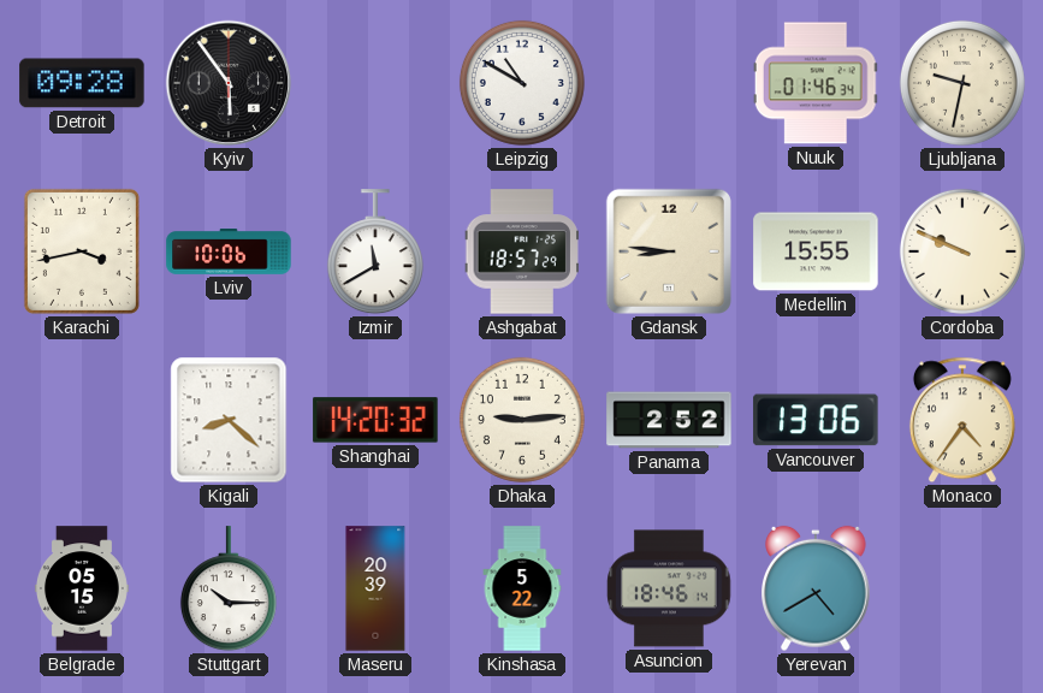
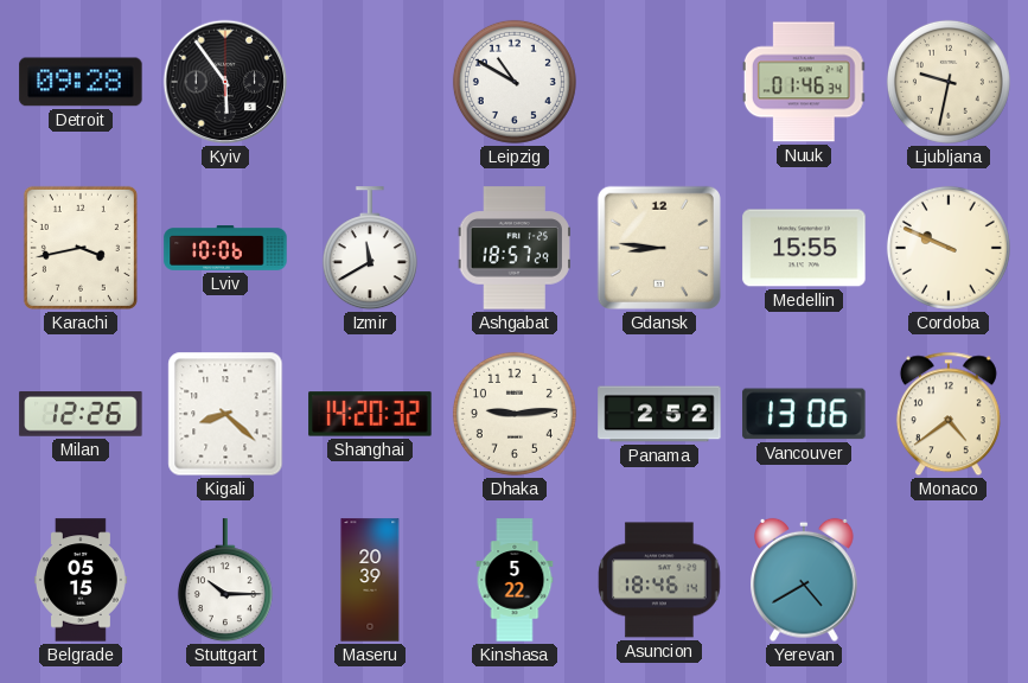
Milan: none -> 12:26
Monaco: 4:36 -> 4:39
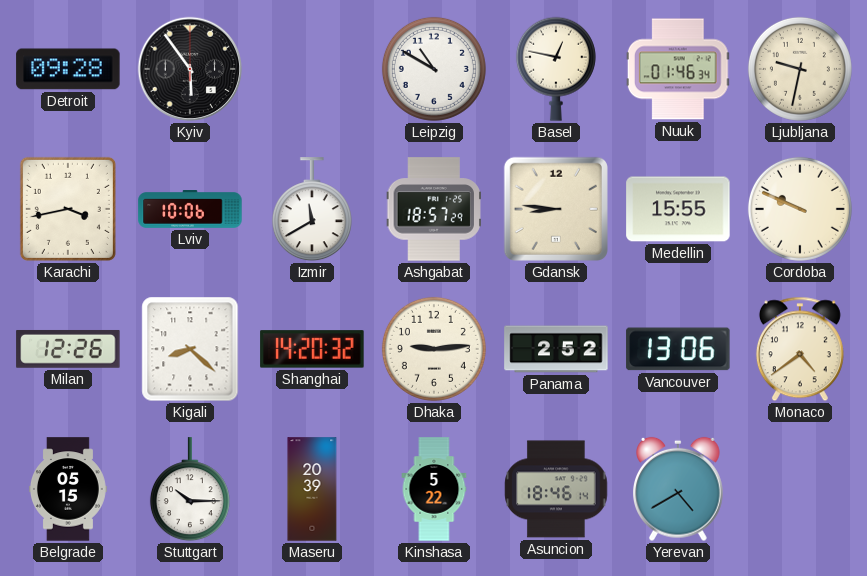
Basel: none -> 12:47
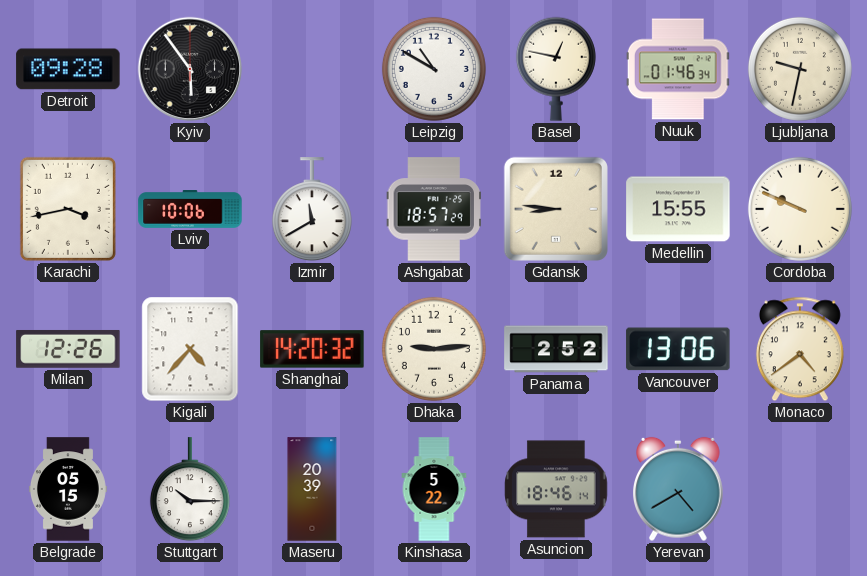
Kigali: 8:22 -> 4:37
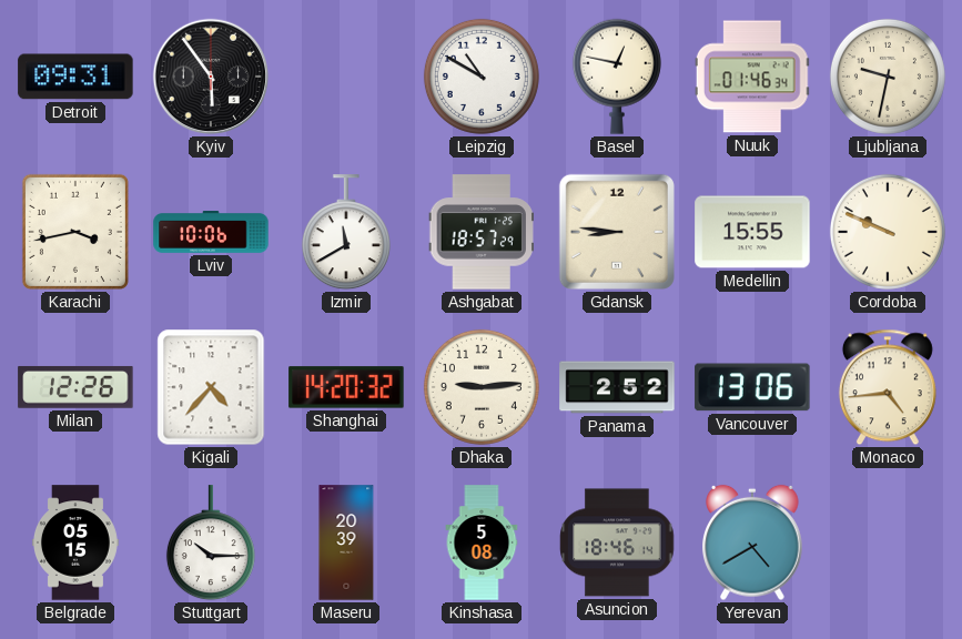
Detroit: 09:28 -> 09:31
Monaco: 4:39 -> 4:44
Kinshasa: 5:22 -> 5:08
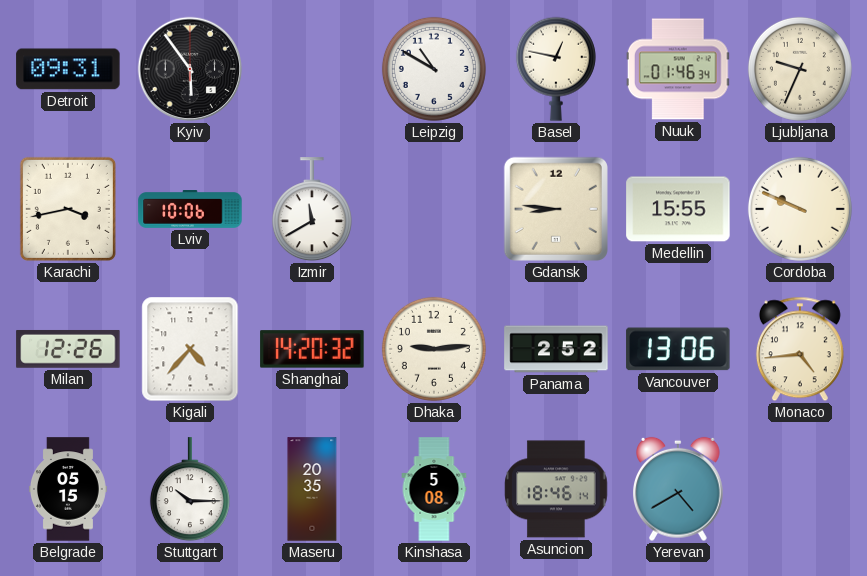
Ljubljana: 9:32 -> 9:34
Ashgabat: 18:57 -> none
Maseru: 20:39 -> 20:35
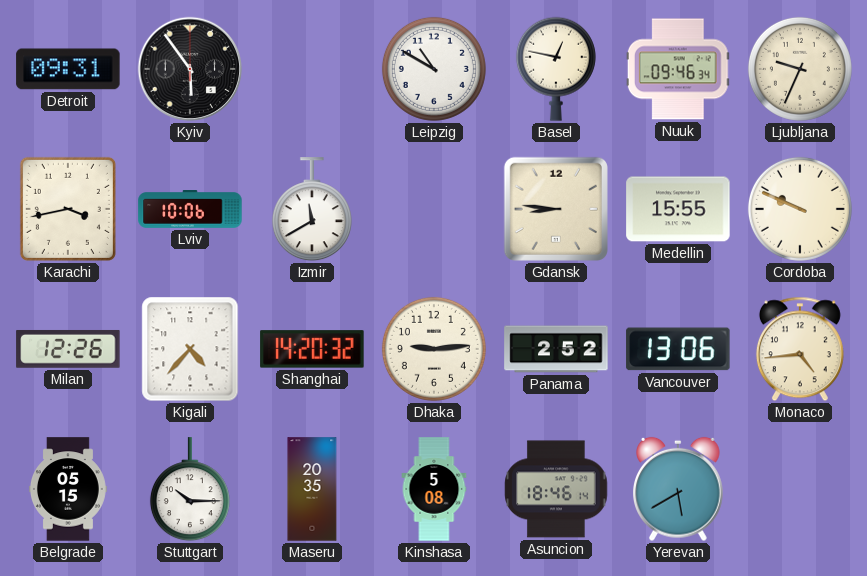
Nuuk: 01:46 -> 09:46
Yerevan: 4:40 -> 5:40
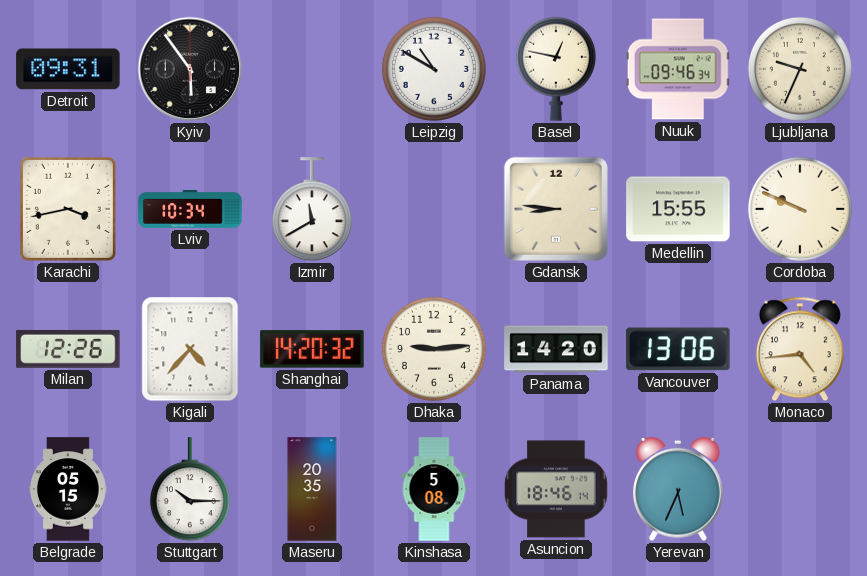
Lviv: 10:06 -> 10:34
Panama: 2:52 -> 14:20
Yerevan: 5:40 -> 5:34
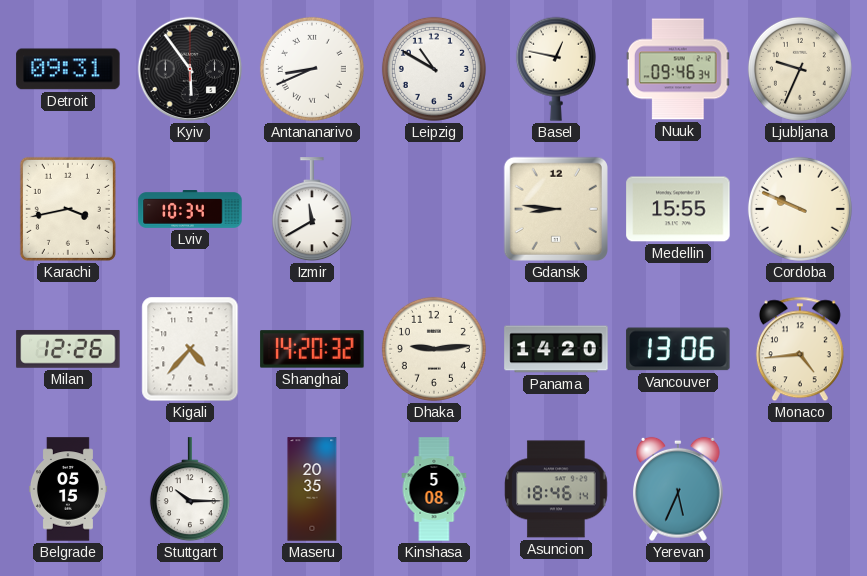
Antananarivo: none -> 8:41
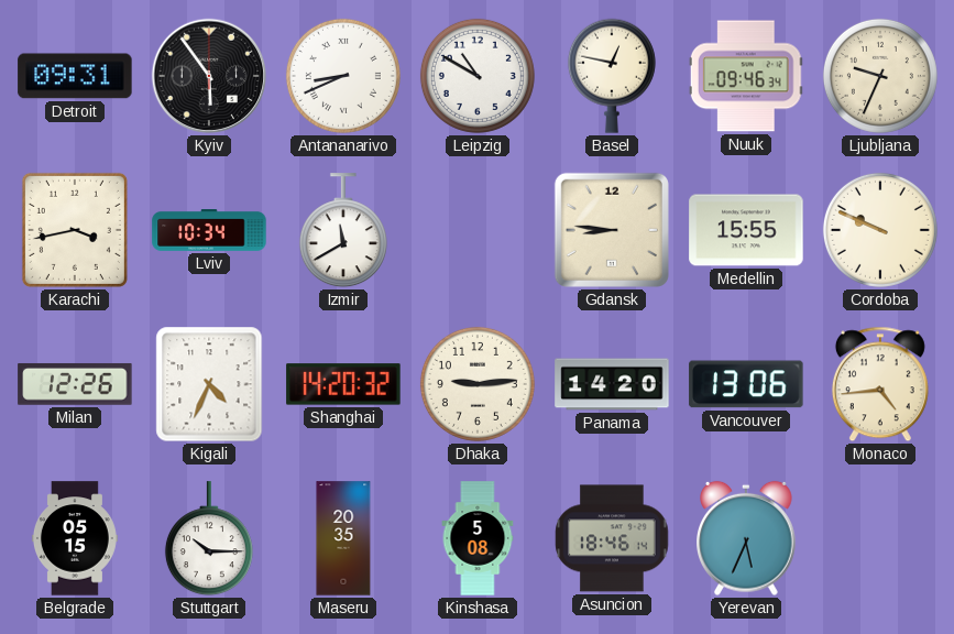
Kigali: 4:37 -> 4:34
